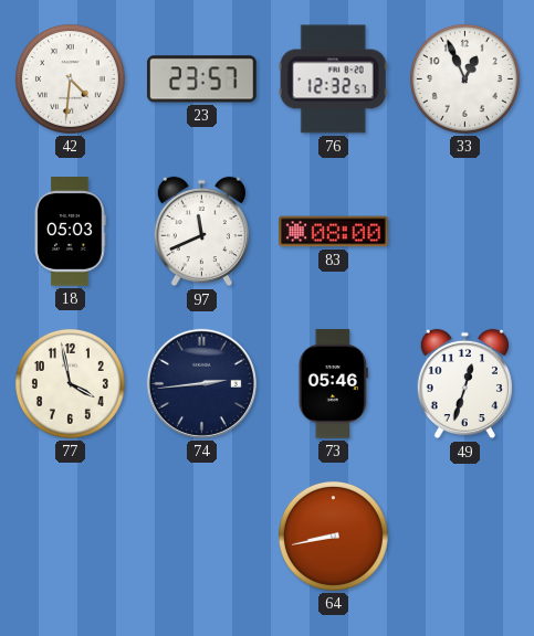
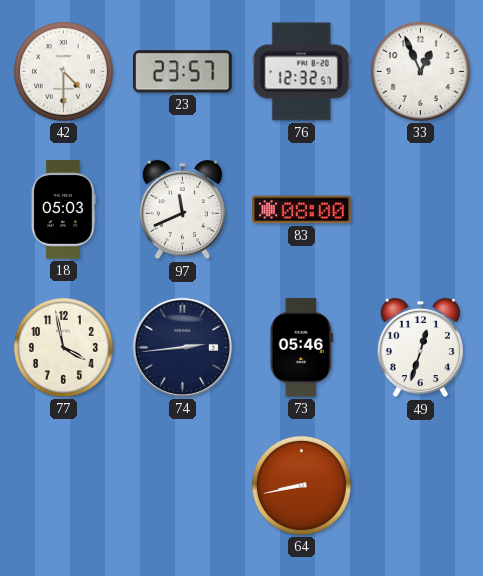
42: 4:31 -> 4:30
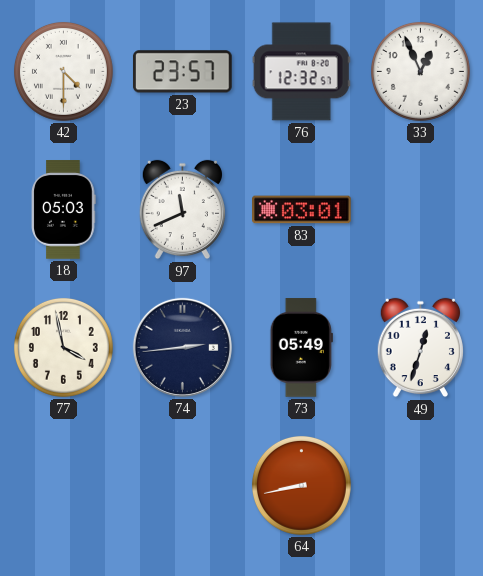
83: 08:00 -> 03:01
73: 05:46 -> 05:49
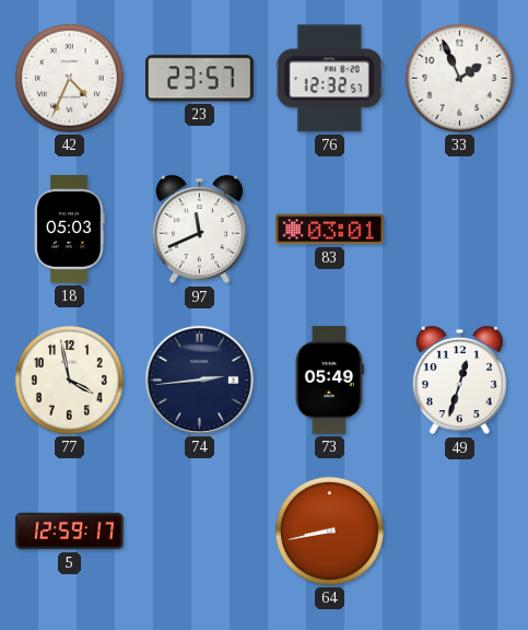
42: 4:30 -> 4:34
33: 12:56 -> 1:56
5: none -> 12:59
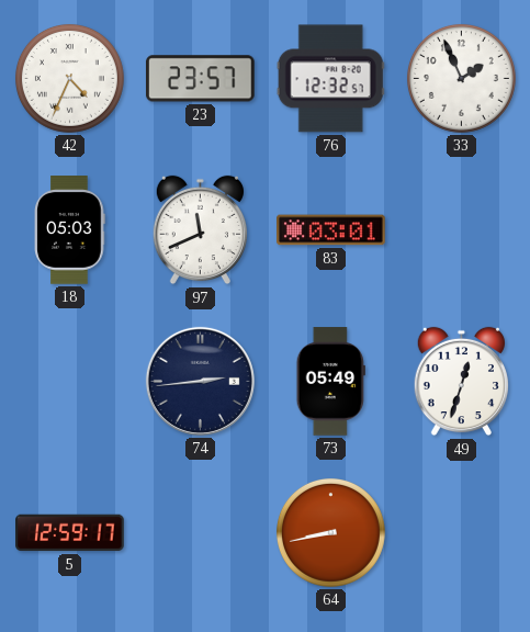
77: 3:58 -> none
